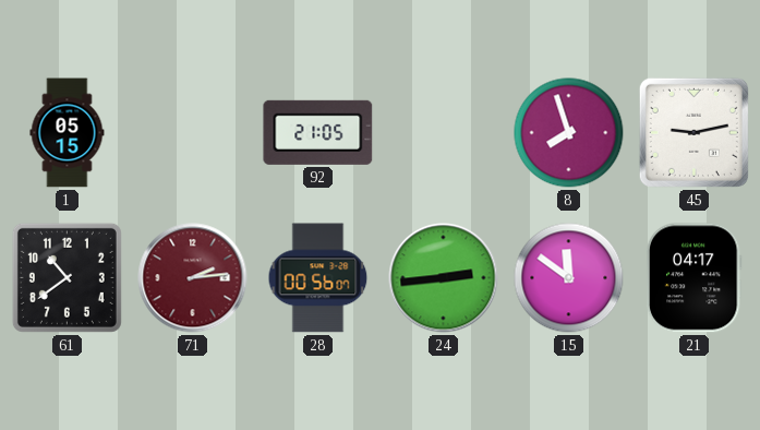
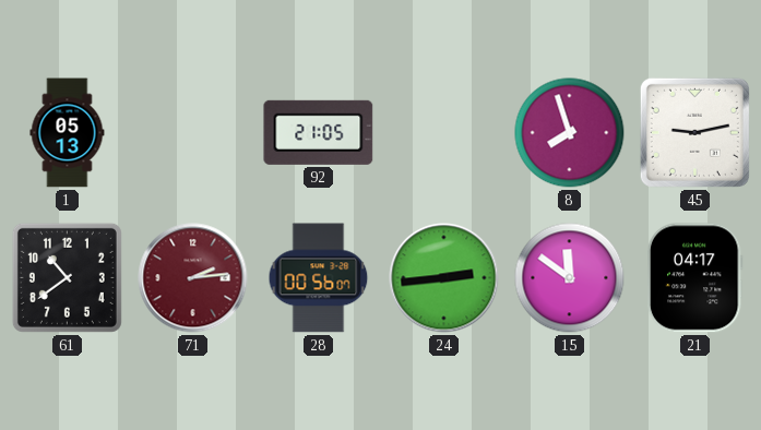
1: 05:15 -> 05:13
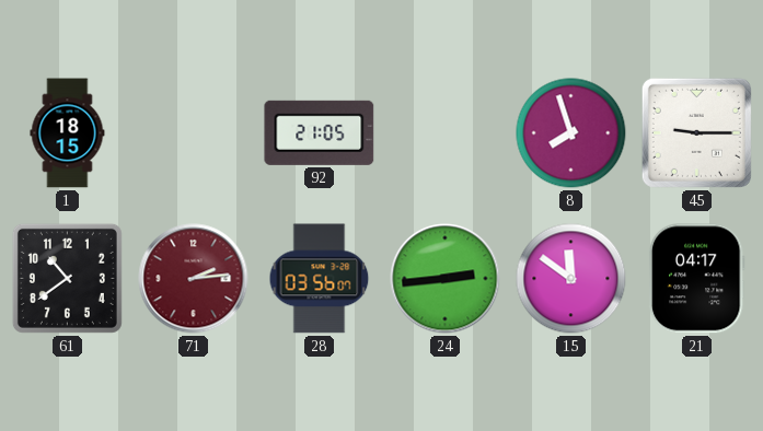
1: 05:13 -> 18:15
45: 9:13 -> 9:15
28: 00:56 -> 03:56
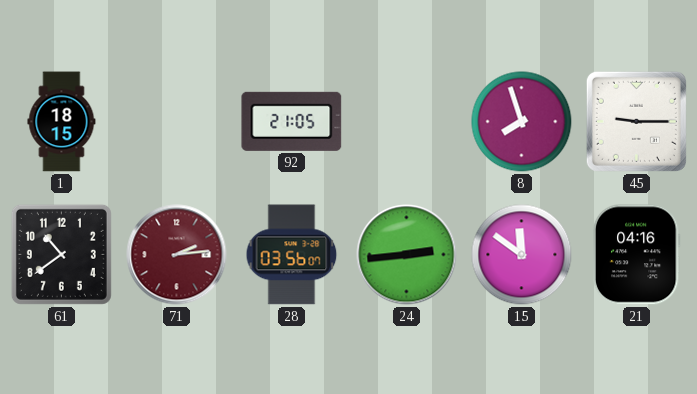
21: 04:17 -> 04:16
